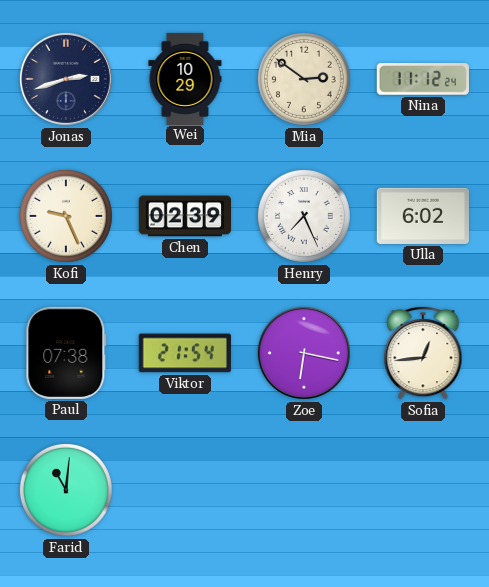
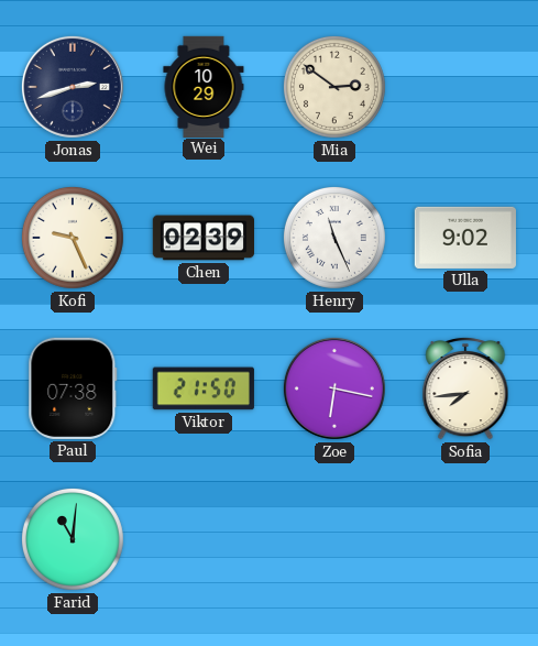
Nina: 11:12 -> none
Henry: 7:26 -> 11:26
Ulla: 6:02 -> 9:02
Viktor: 21:54 -> 21:50
Sofia: 12:44 -> 7:44
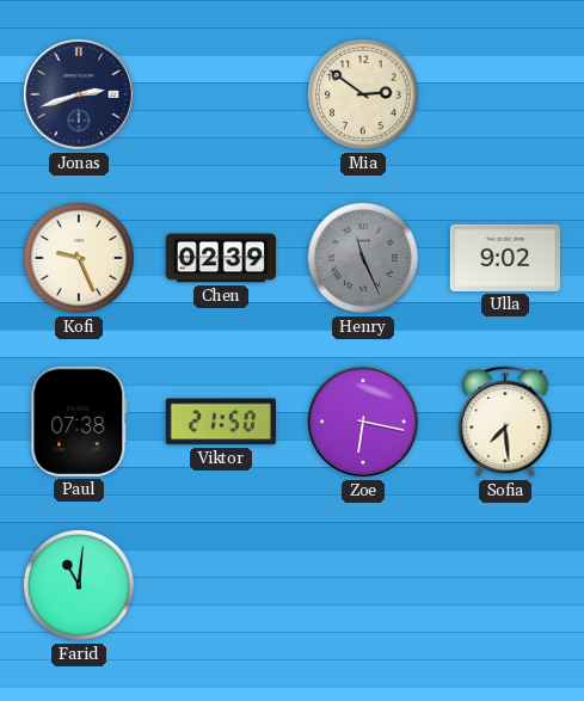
Wei: 10:29 -> none
Henry dial: white -> grey
Sofia: 7:44 -> 7:29
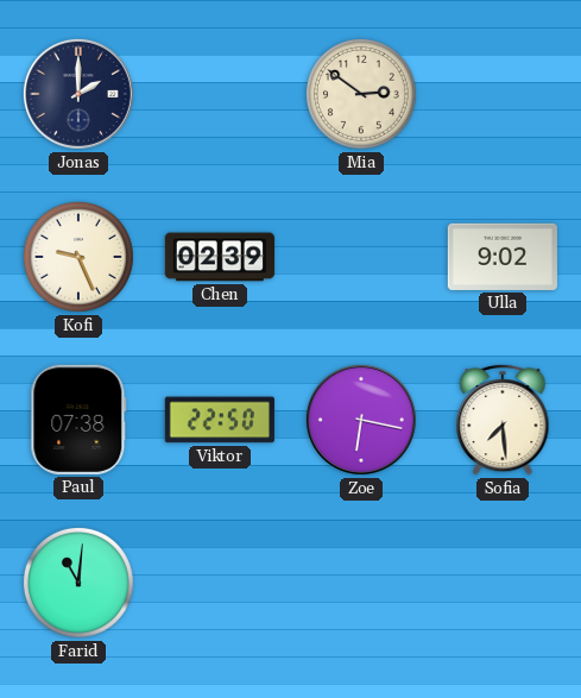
Jonas: 2:42 -> 2:00
Henry: 11:26 -> none
Viktor: 21:50 -> 22:50
